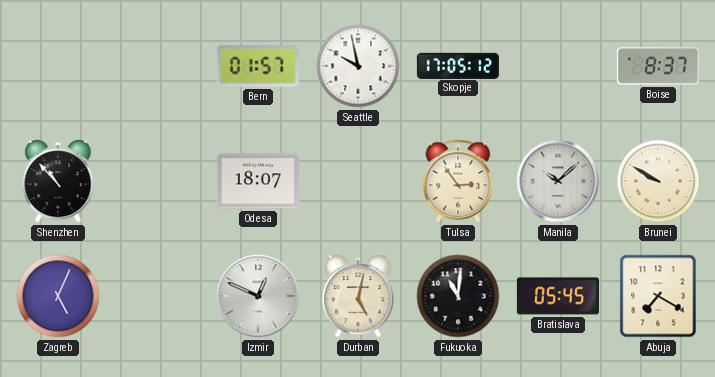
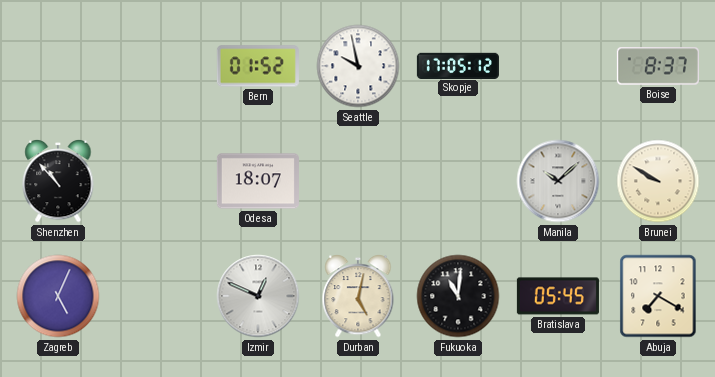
Bern: 01:57 -> 01:52
Tulsa: 2:54 -> none
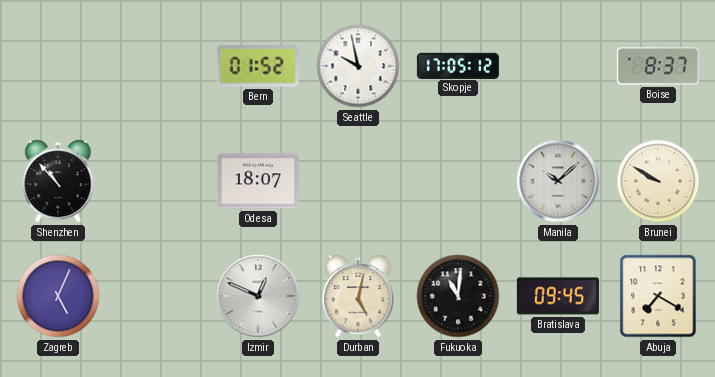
Bratislava: 05:45 -> 09:45
